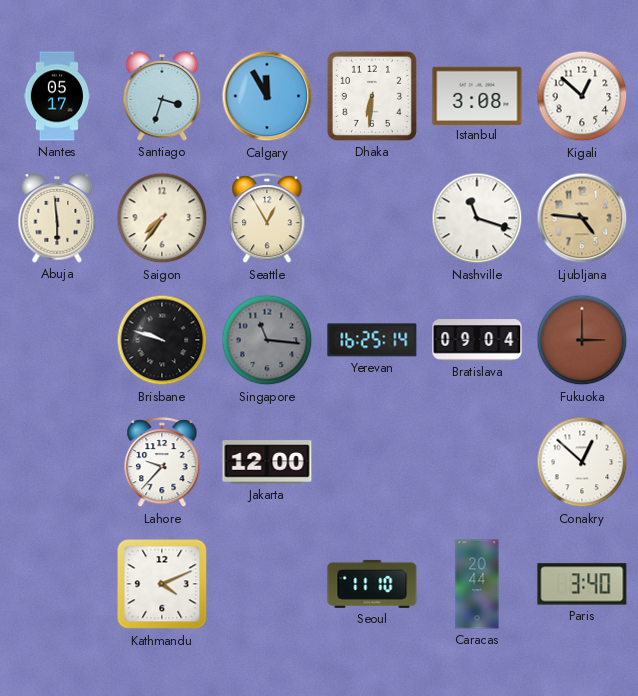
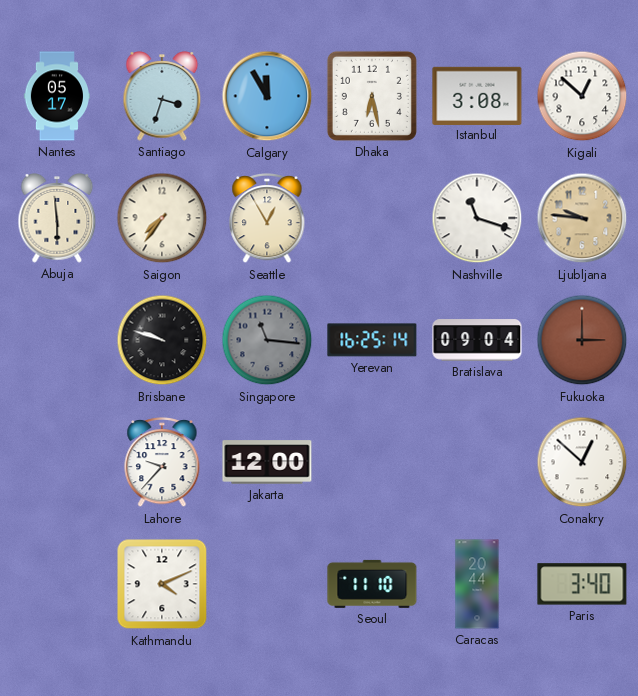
Dhaka: 6:31 -> 6:28
Ljubljana: 4:46 -> 9:46
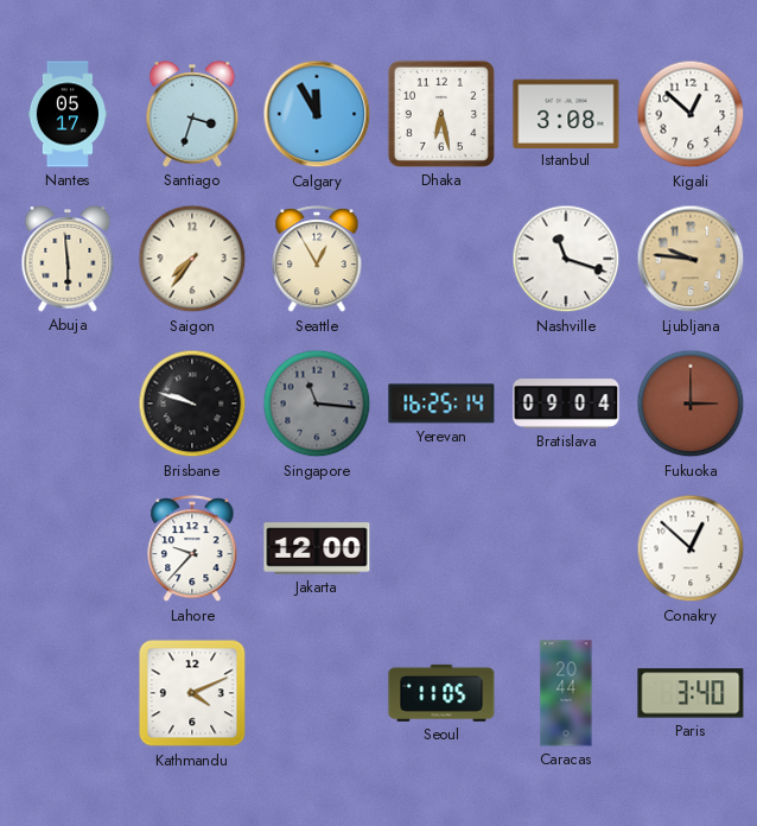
Seoul: 11:10 -> 11:05
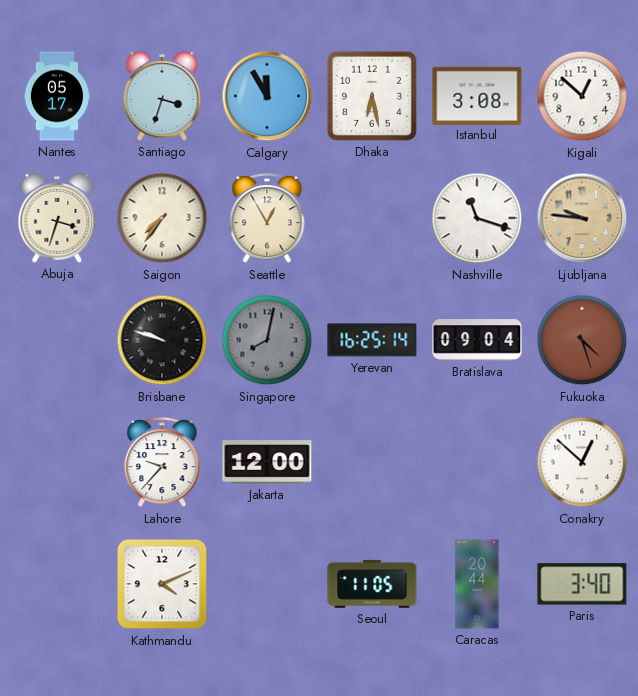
Abuja: 5:59 -> 3:33
Singapore: 11:16 -> 8:02
Fukuoka: 3:00 -> 4:27
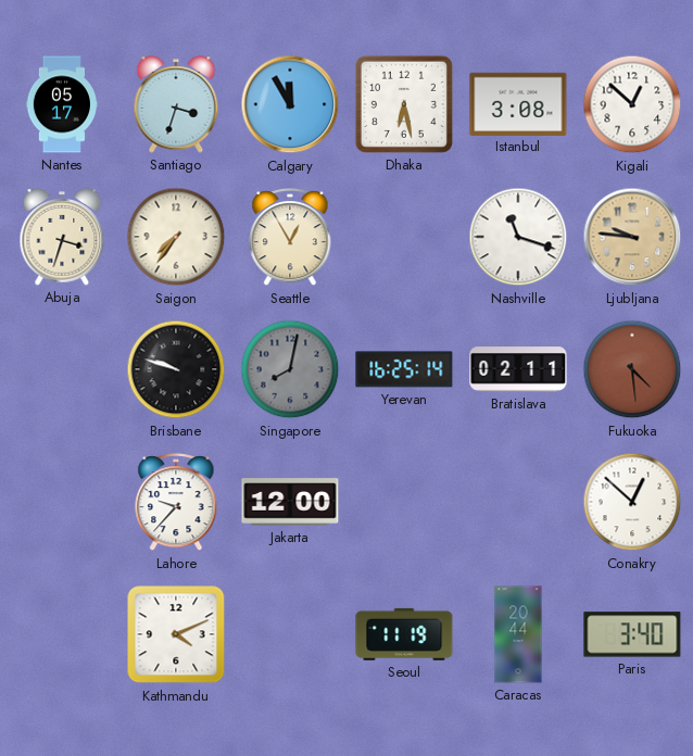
Bratislava: 09:04 -> 02:11
Fukuoka: 4:27 -> 4:29
Seoul: 11:05 -> 11:19
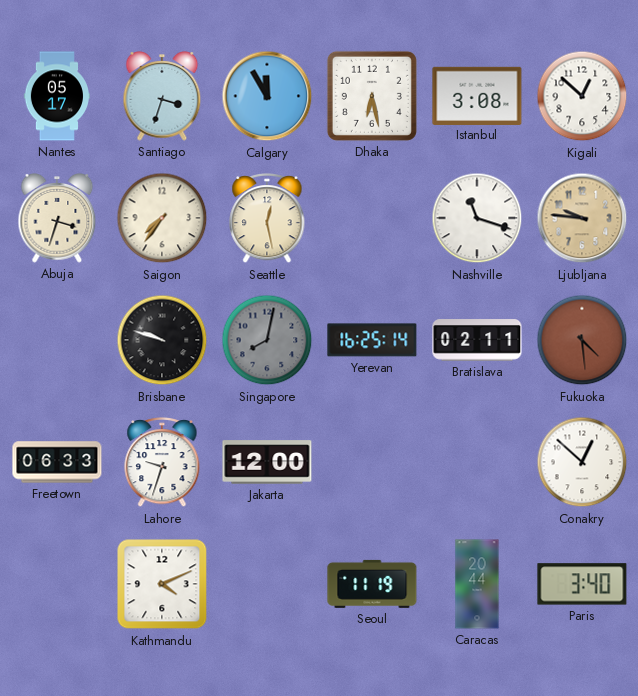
Seattle: 12:55 -> 12:28
Freetown: none -> 06:33
Lahore: 9:37 -> 9:33
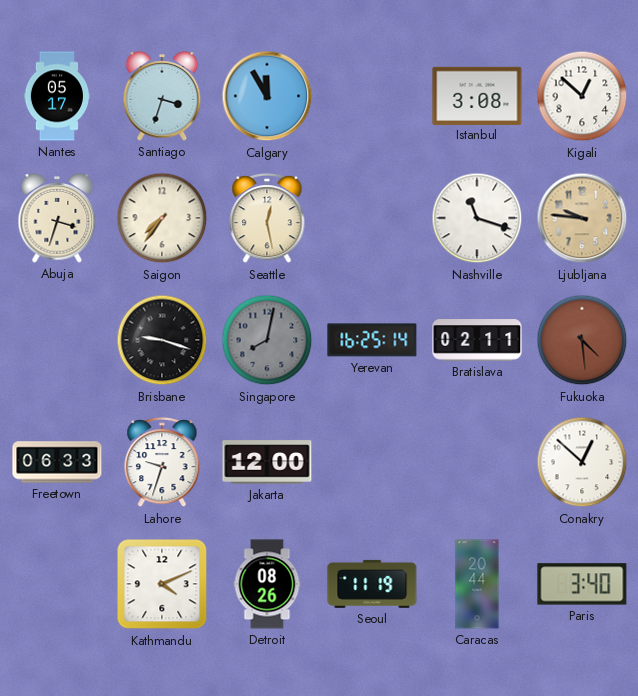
Dhaka: 6:28 -> none
Brisbane: 9:48 -> 9:18
Detroit: none -> 08:26
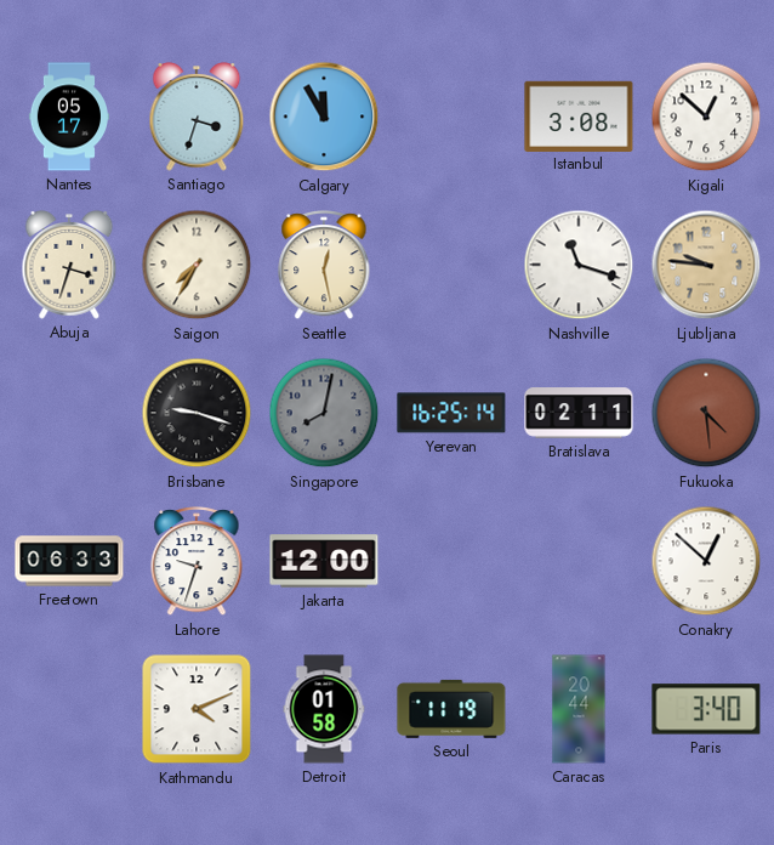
Saigon: 7:36 -> 7:35
Detroit: 08:26 -> 01:58
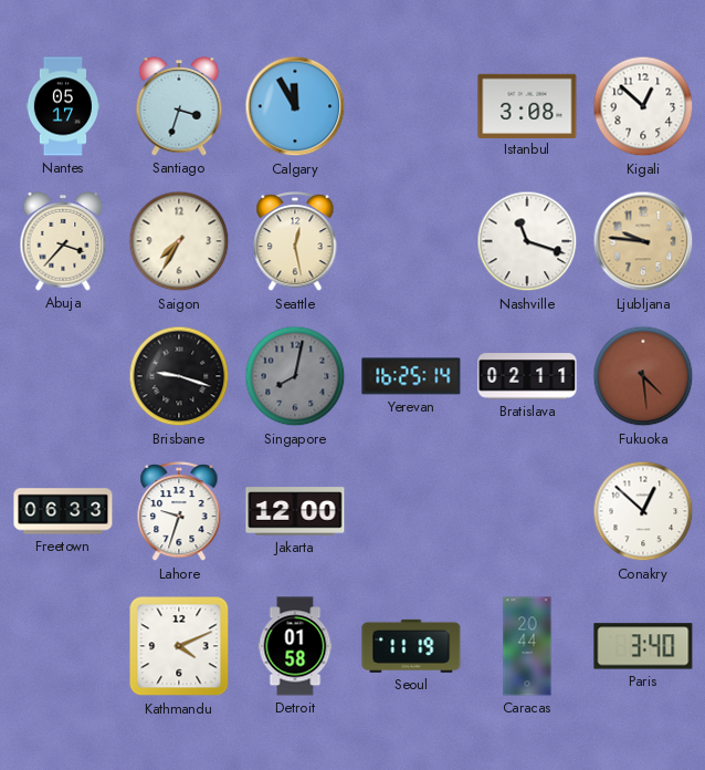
Abuja: 3:33 -> 3:37
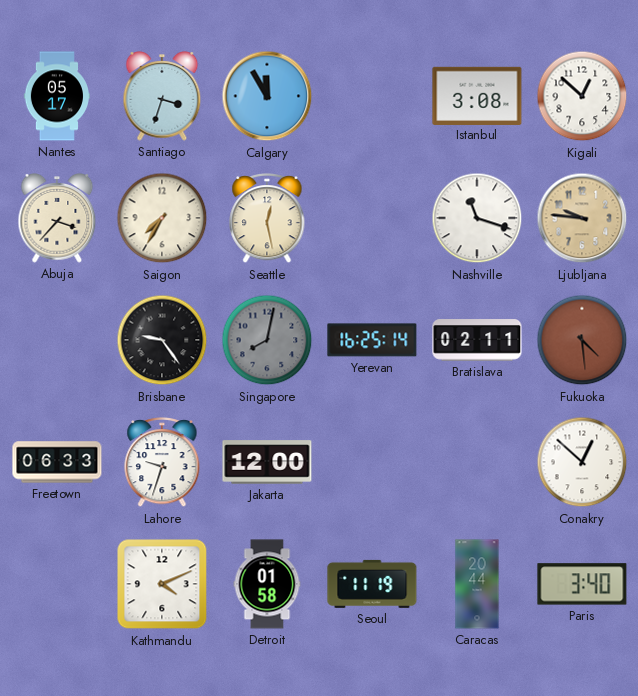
Brisbane: 9:18 -> 9:24
